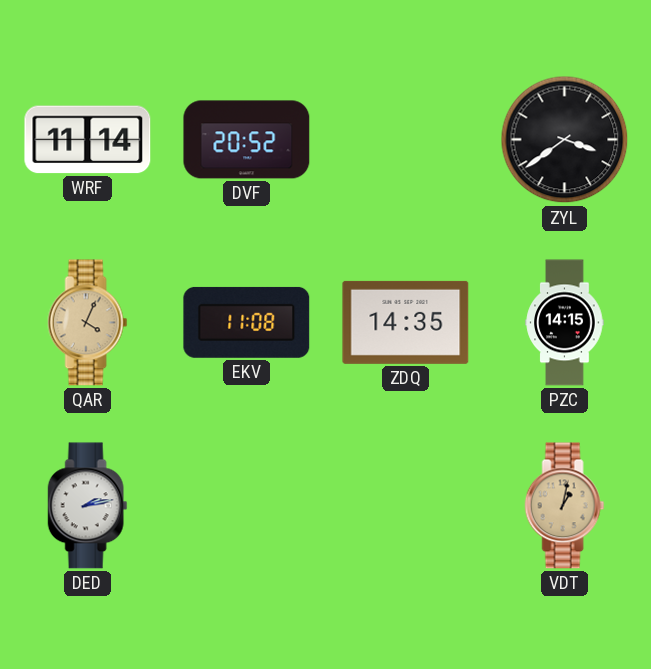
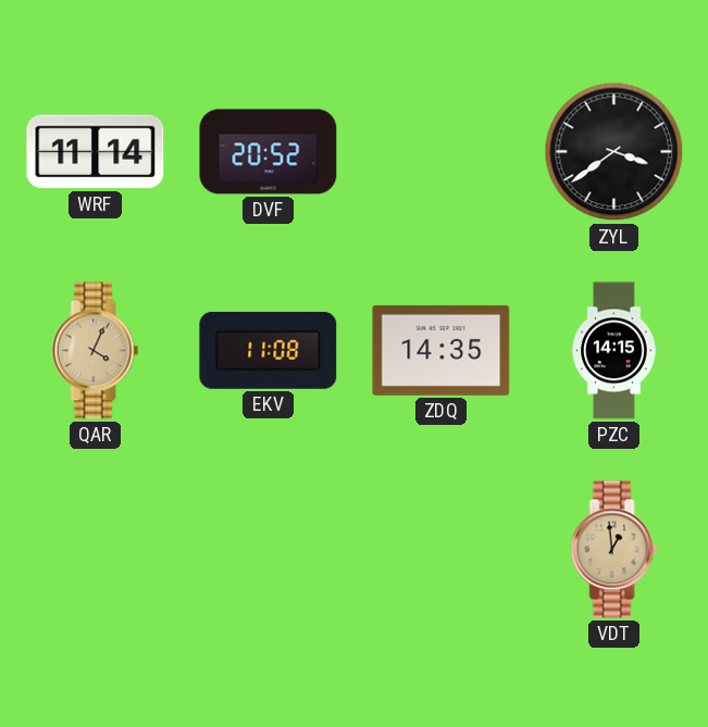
DED: 2:13 -> none
VDT: 1:02 -> 12:59
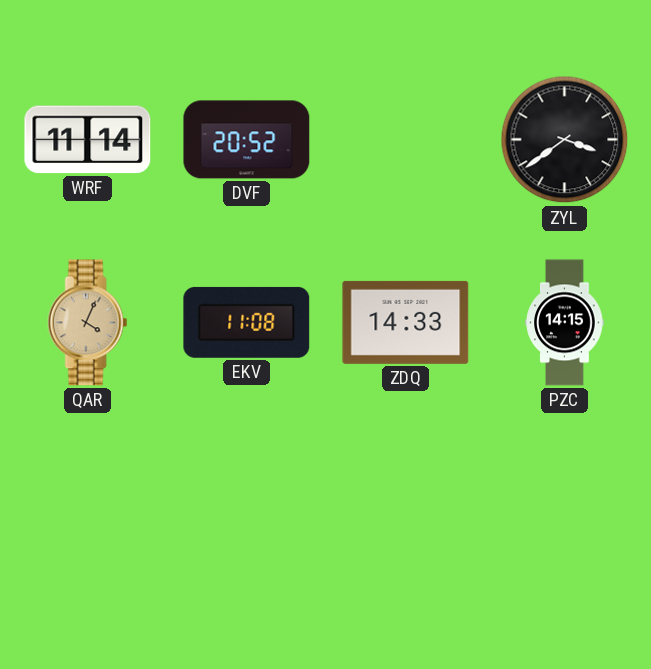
ZDQ: 14:35 -> 14:33
VDT: 12:59 -> none
